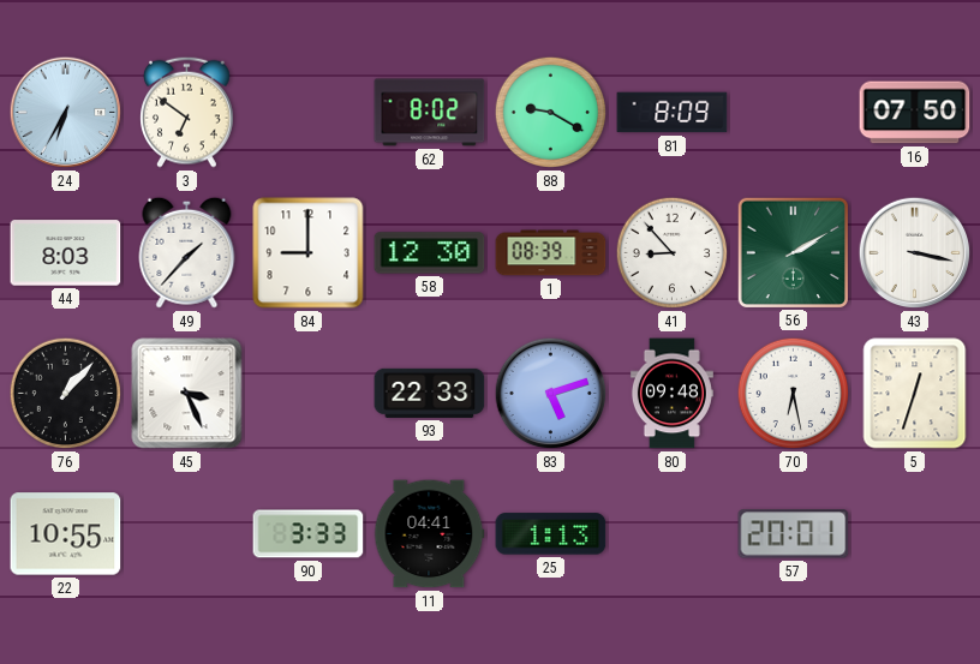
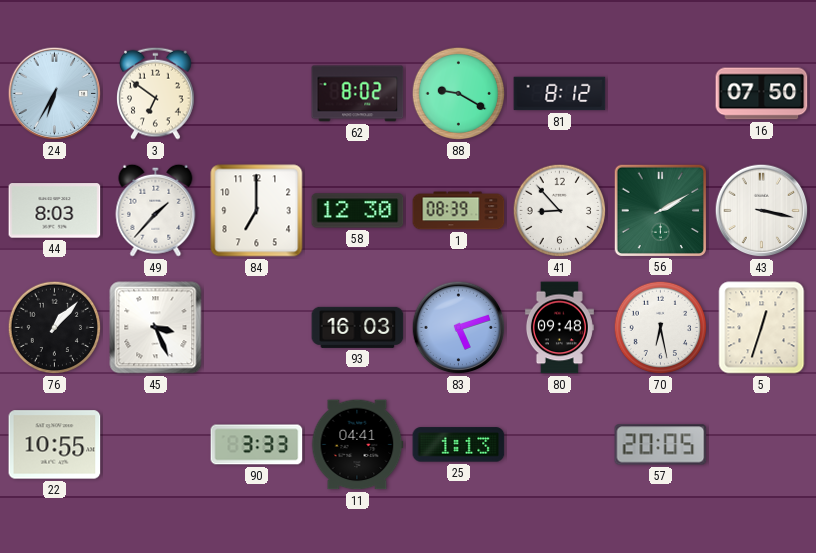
81: 8:09 -> 8:12
84: 9:00 -> 7:00
93: 22:33 -> 16:03
57: 20:01 -> 20:05
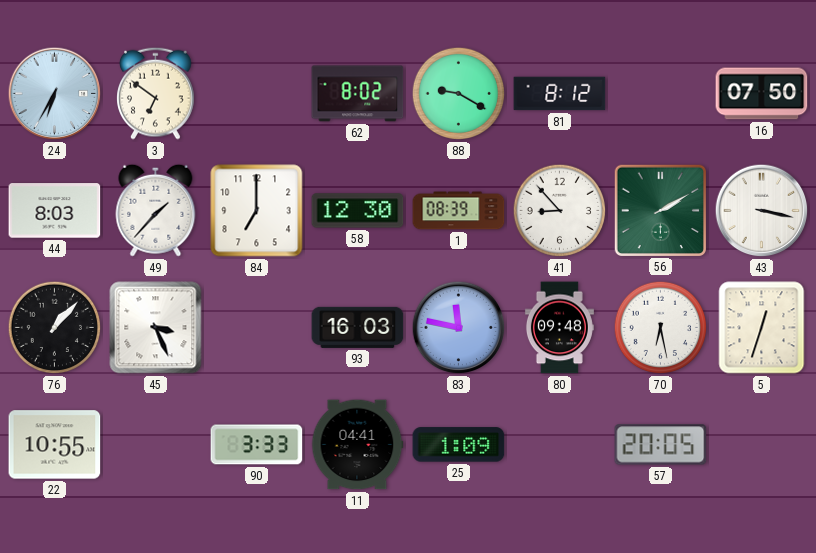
83: 5:12 -> 11:47
25: 1:13 -> 1:09
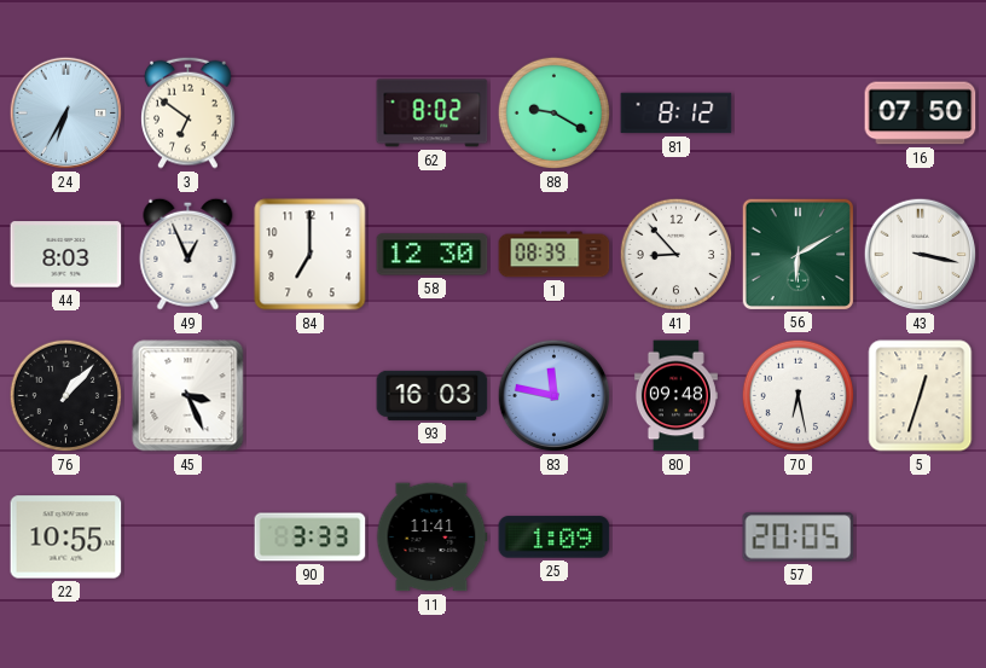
49: 1:37 -> 12:56
56: 2:10 -> 6:10
11: 04:41 -> 11:41
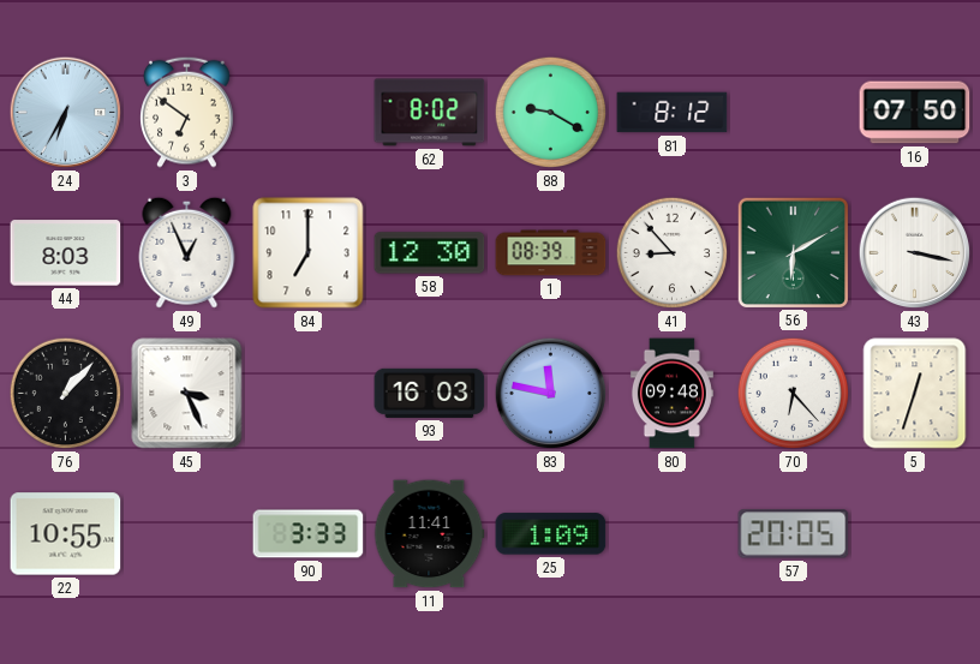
70: 6:28 -> 6:23
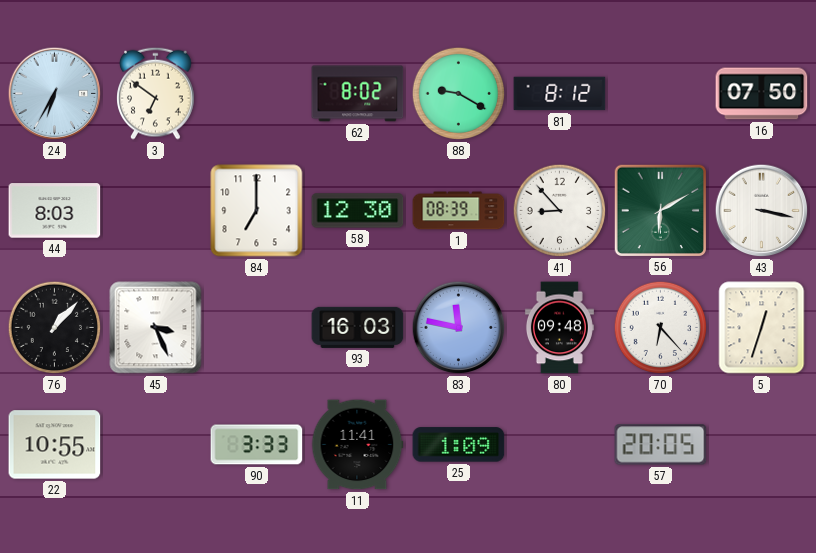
49: 12:56 -> none
